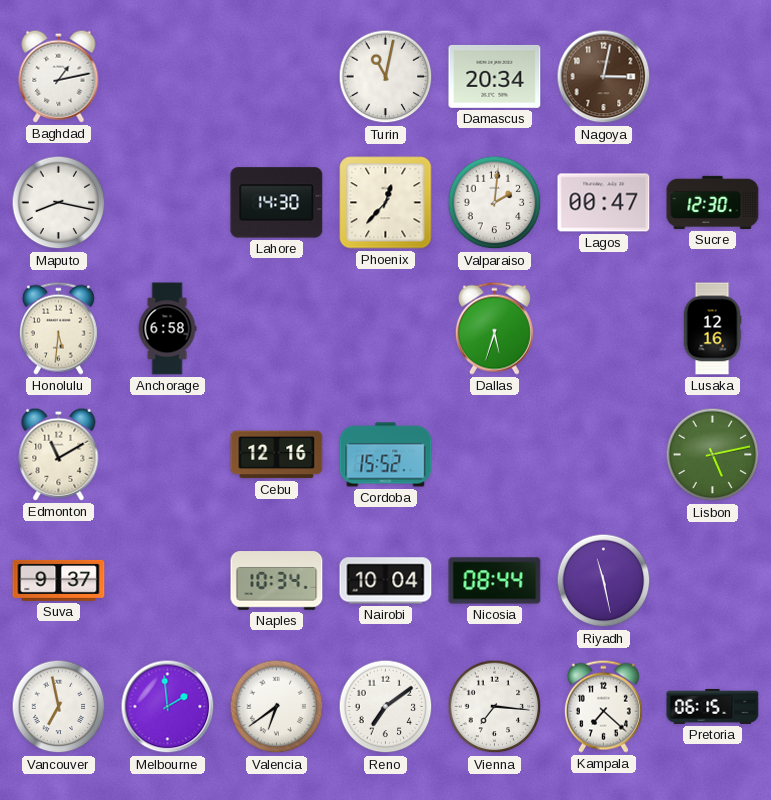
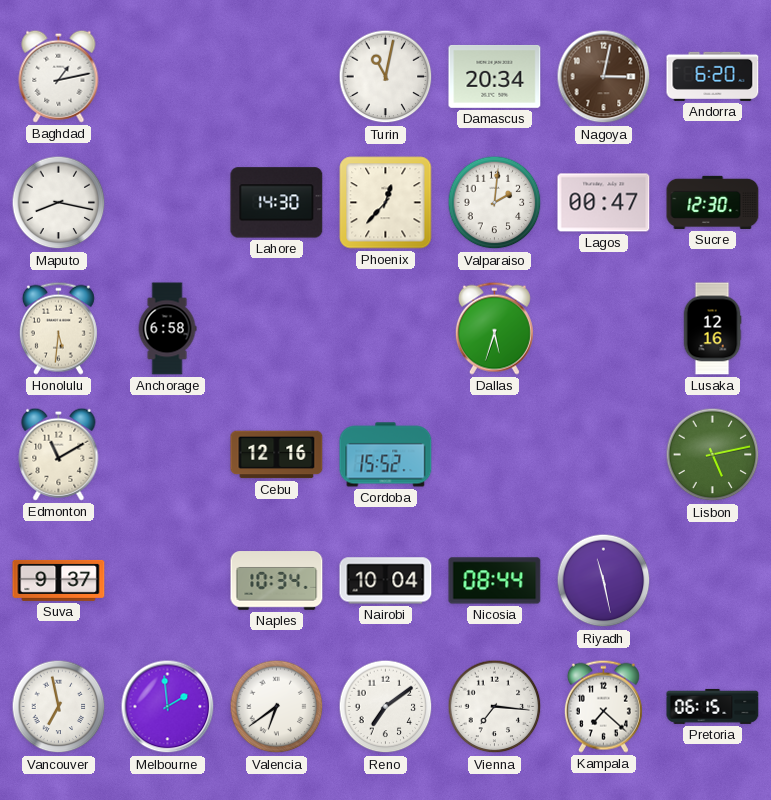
Andorra: none -> 6:20
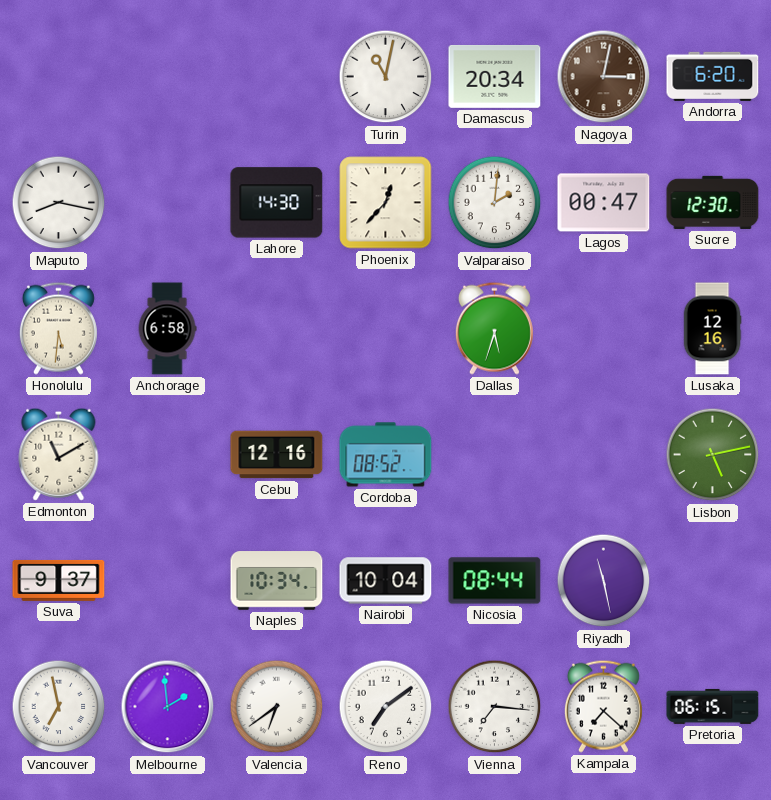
Baghdad: 1:13 -> none
Cordoba: 15:52 -> 08:52
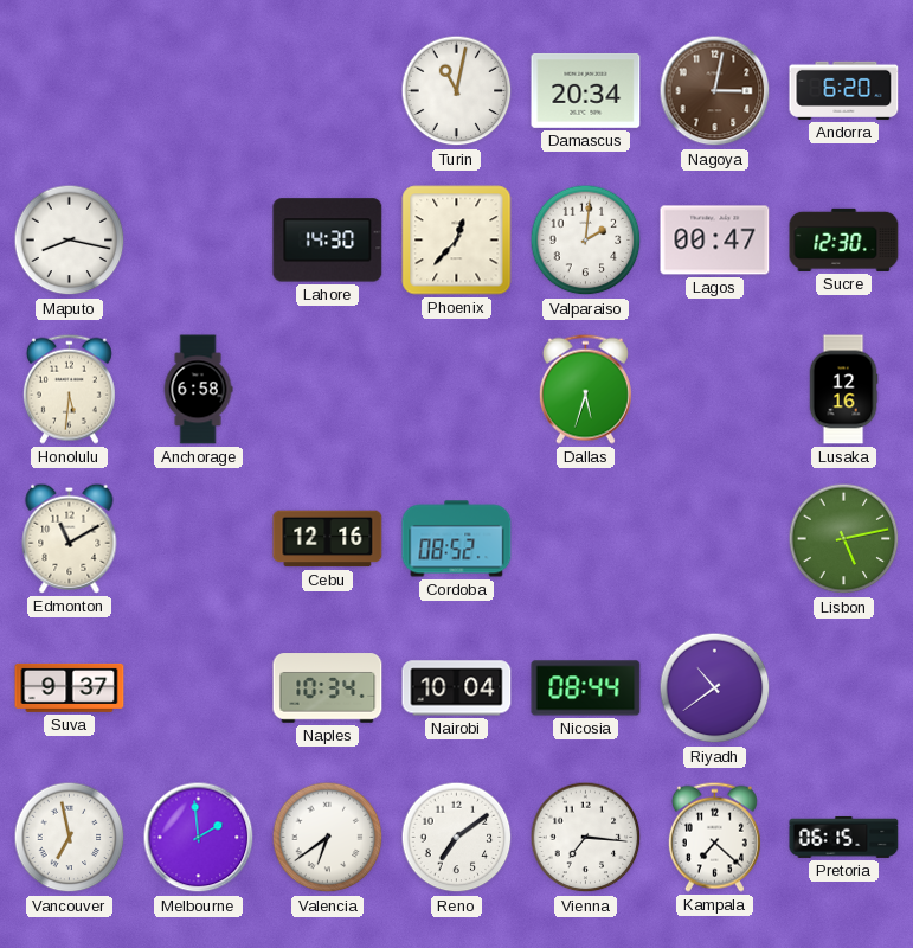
Riyadh: 11:28 -> 10:39
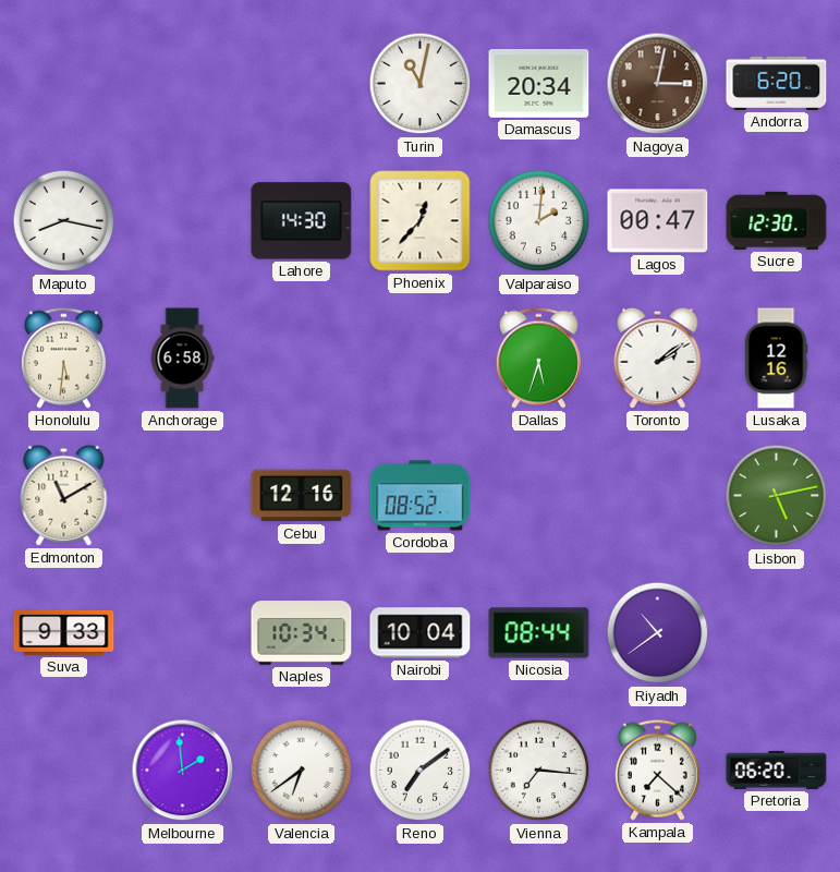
Toronto: none -> 2:09
Suva: 9:37 -> 9:33
Vancouver: 6:58 -> none
Pretoria: 06:15 -> 06:20
